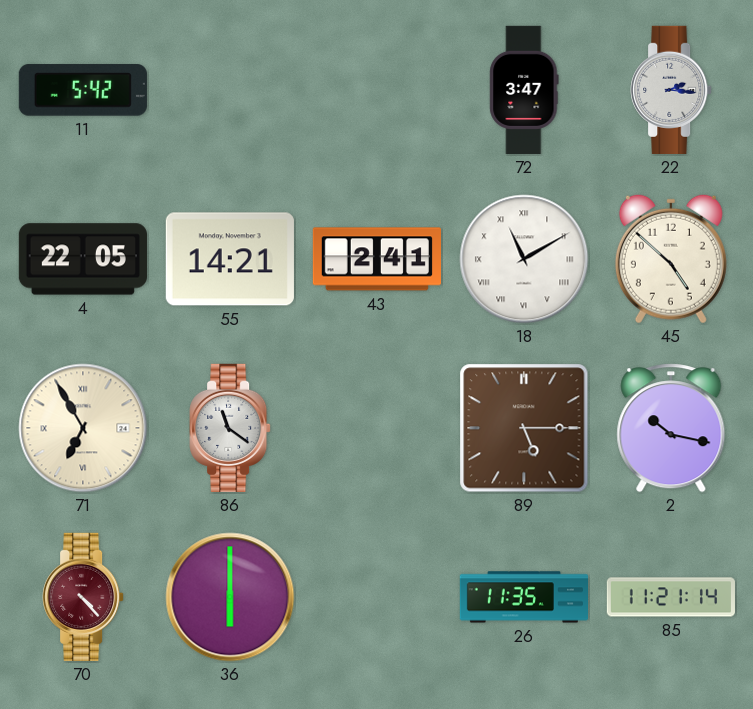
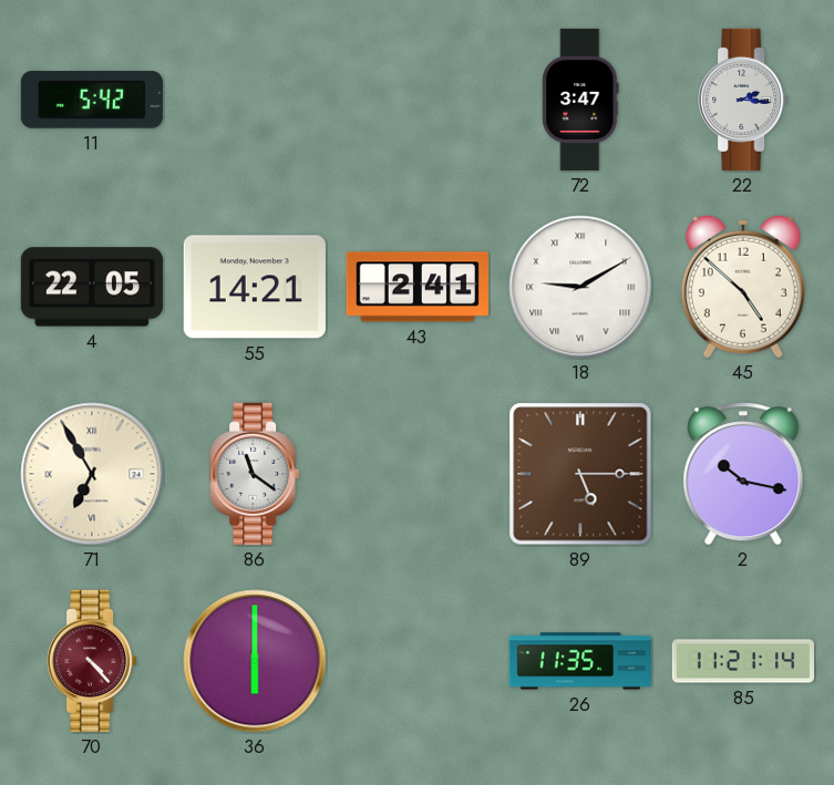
18: 11:10 -> 9:10
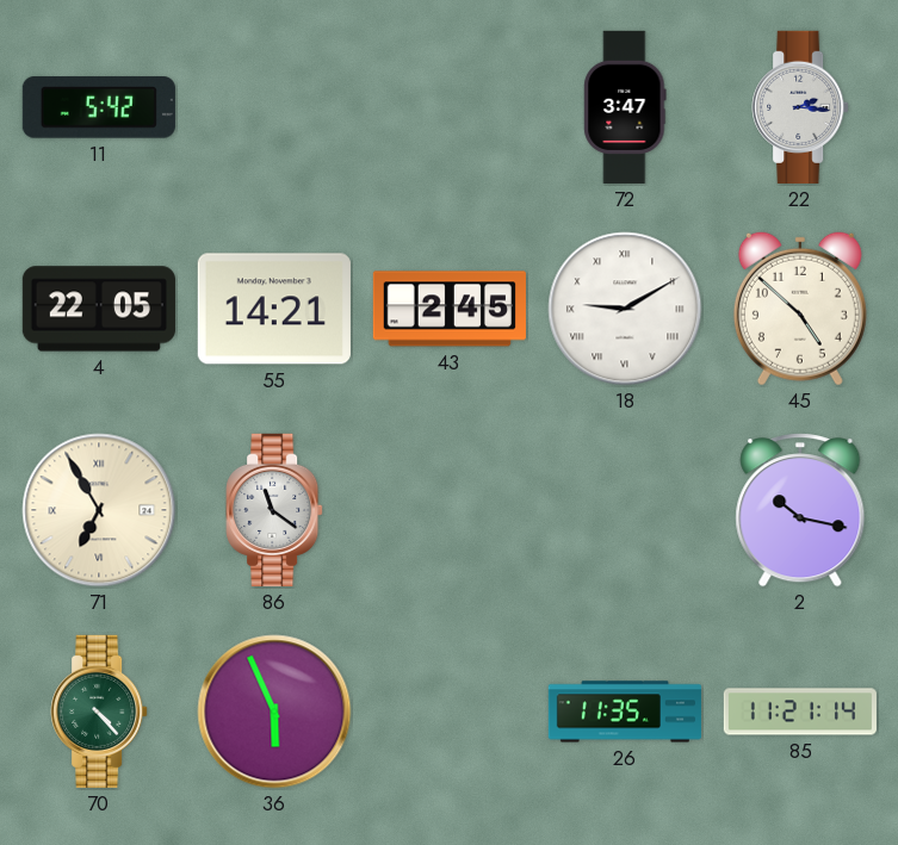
43: 2:41 -> 2:45
89: 5:15 -> none
70 dial: burgundy -> green
36: 6:00 -> 5:56
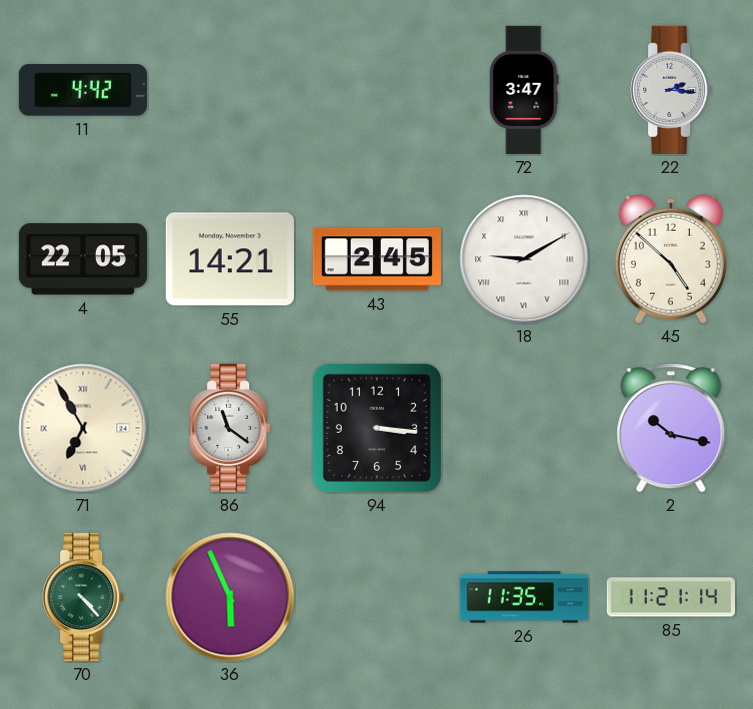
11: 5:42 -> 4:42
94: none -> 3:16
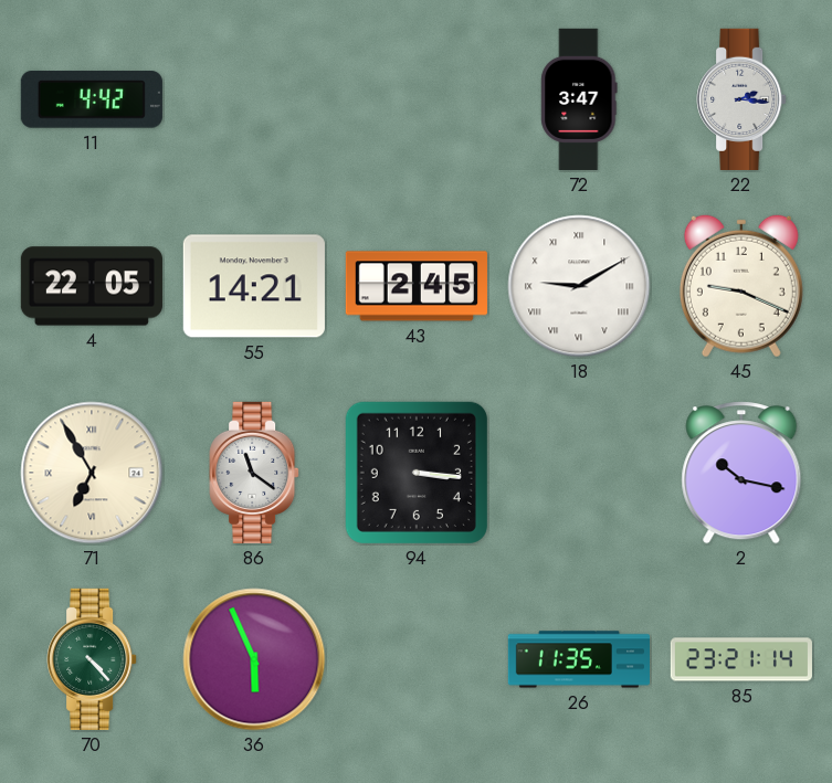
45: 4:52 -> 9:19
85: 11:21 -> 23:21
